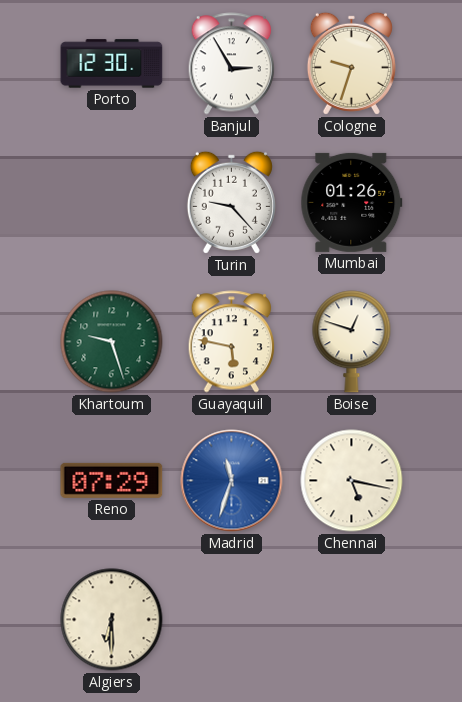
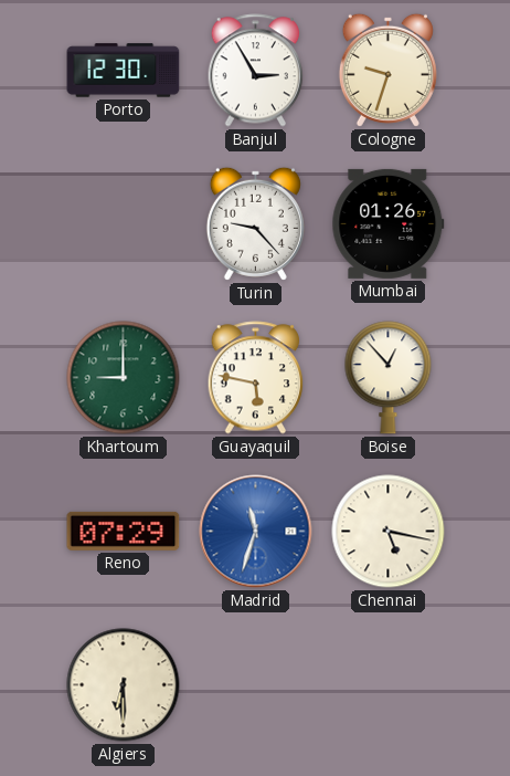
Khartoum: 9:27 -> 9:00
Boise: 12:48 -> 12:53
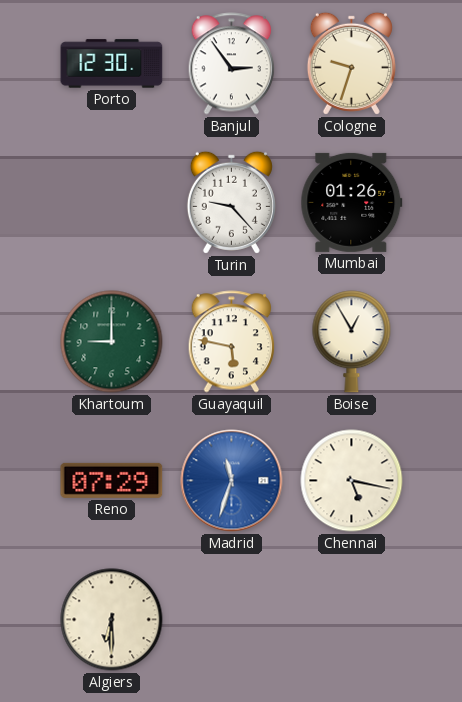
Banjul: 2:55 -> 2:54
Boise: 12:53 -> 12:55
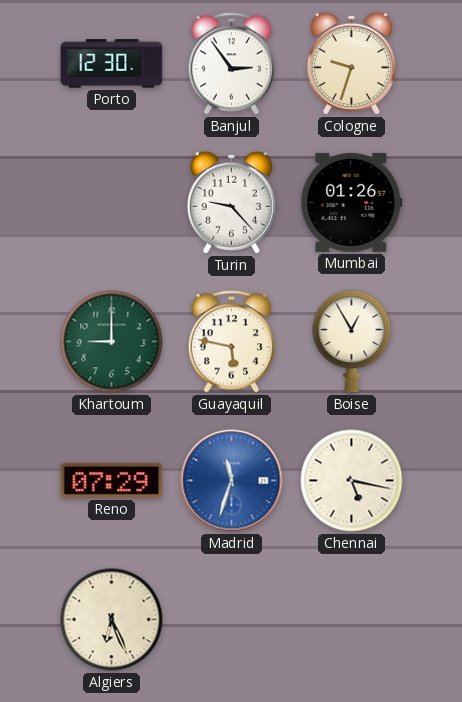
Algiers: 6:30 -> 6:26
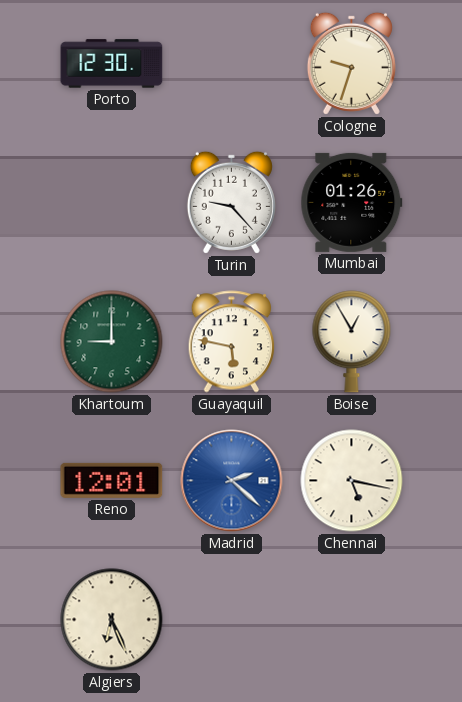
Banjul: 2:54 -> none
Reno: 07:29 -> 12:01
Madrid: 11:33 -> 2:22
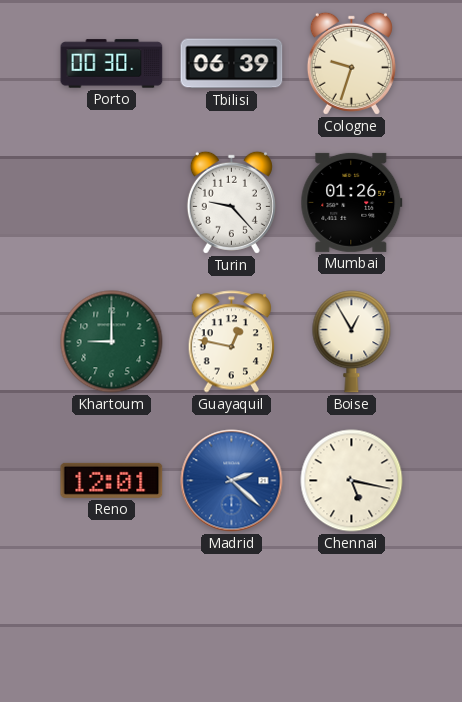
Porto: 12:30 -> 00:30
Tbilisi: none -> 06:39
Guayaquil: 5:47 -> 12:47
Algiers: 6:26 -> none
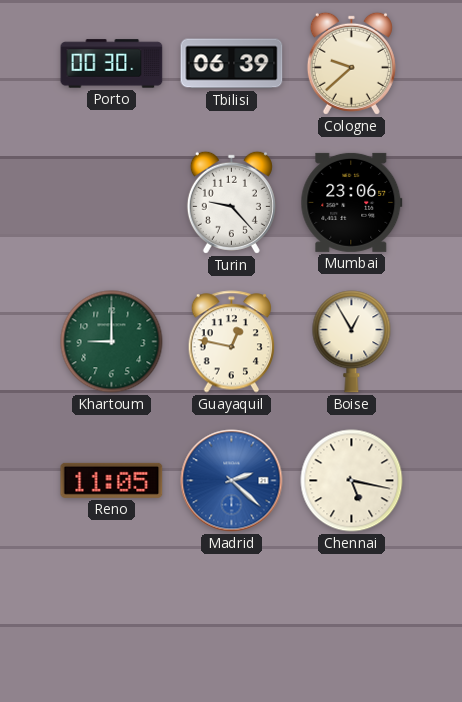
Cologne: 9:33 -> 9:38
Mumbai: 01:26 -> 23:06
Reno: 12:01 -> 11:05
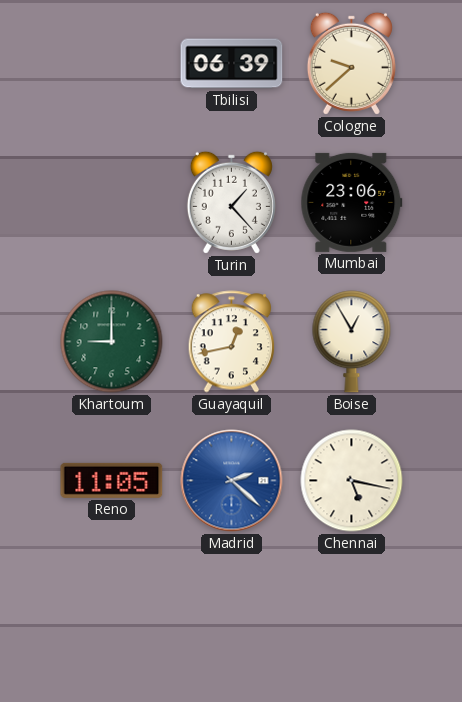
Porto: 00:30 -> none
Turin: 9:23 -> 1:23
Guayaquil: 12:47 -> 12:43
